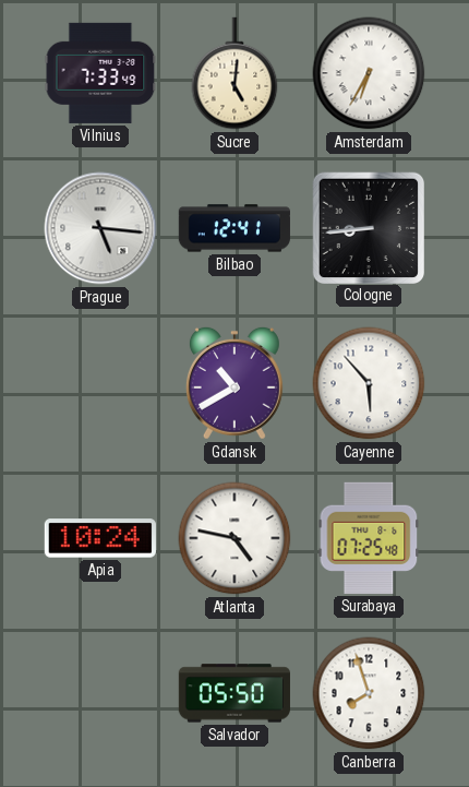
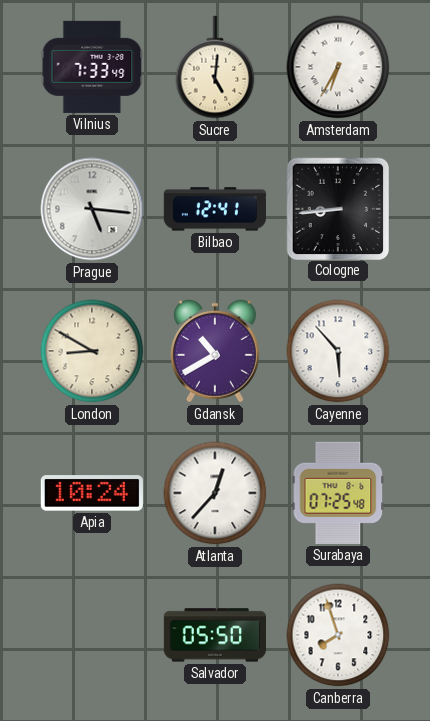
London: none -> 8:50
Atlanta: 4:47 -> 12:37
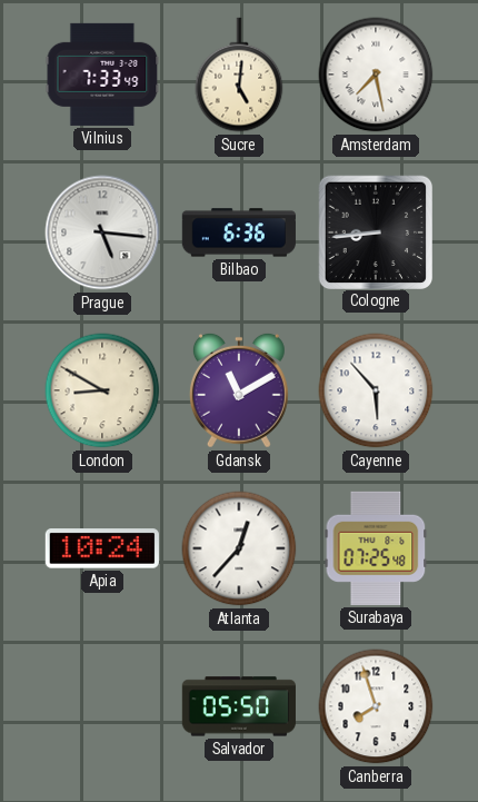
Amsterdam: 6:35 -> 7:28
Bilbao: 12:41 -> 6:36
Gdansk: 10:40 -> 11:10
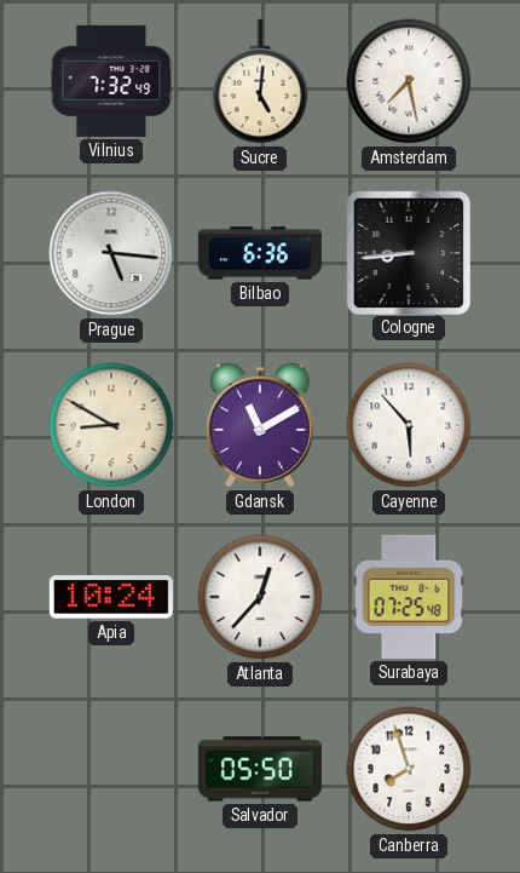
Vilnius: 7:33 -> 7:32
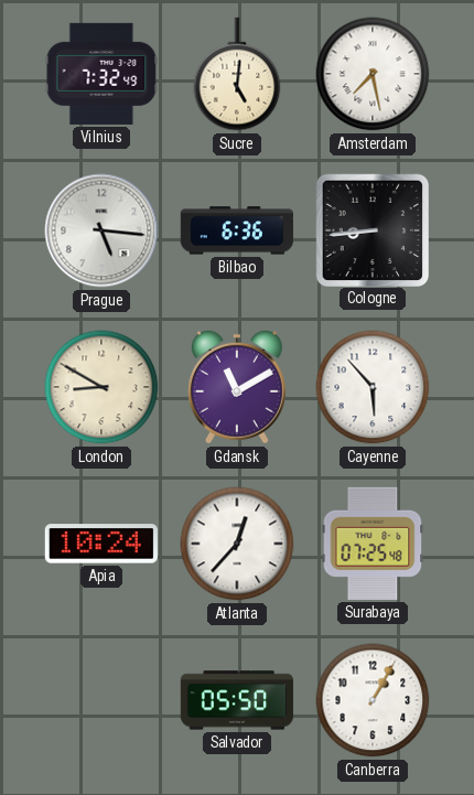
Canberra: 7:57 -> 1:05
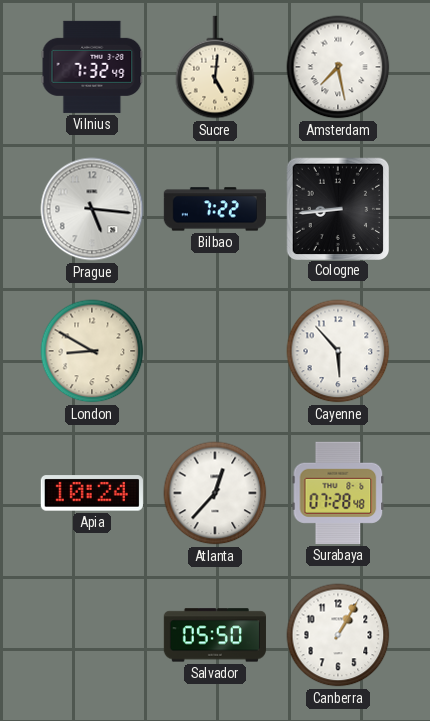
Bilbao: 6:36 -> 7:22
Gdansk: 11:10 -> none
Surabaya: 07:25 -> 07:28
